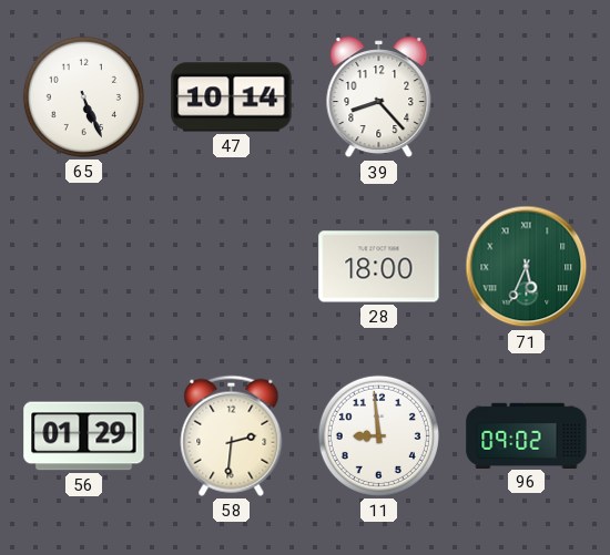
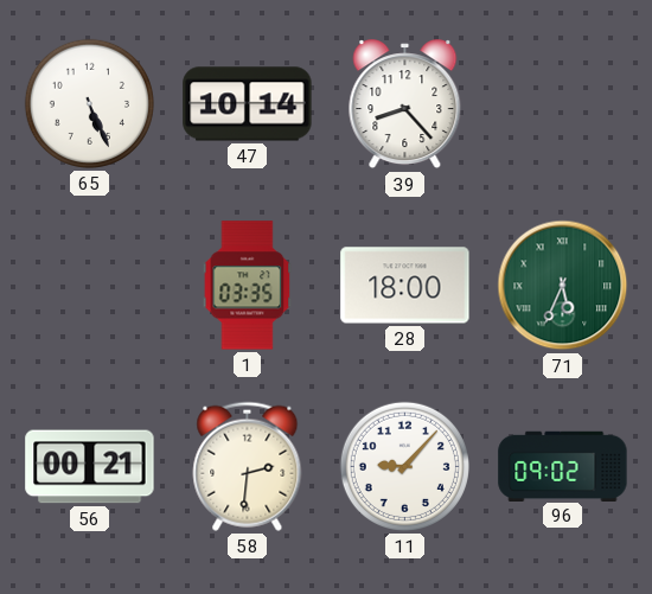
1: none -> 03:35
56: 01:29 -> 00:21
11: 8:59 -> 9:07
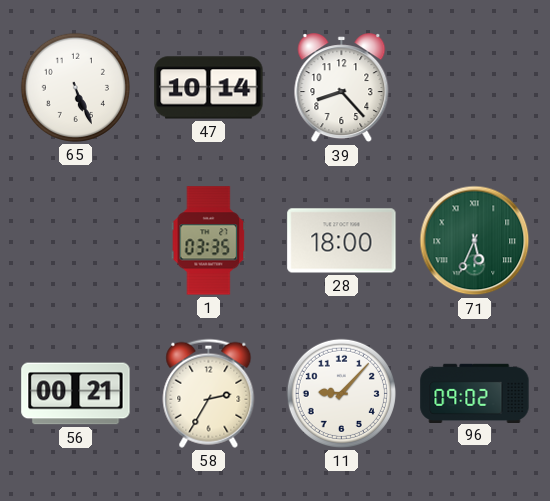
58: 2:31 -> 2:35
